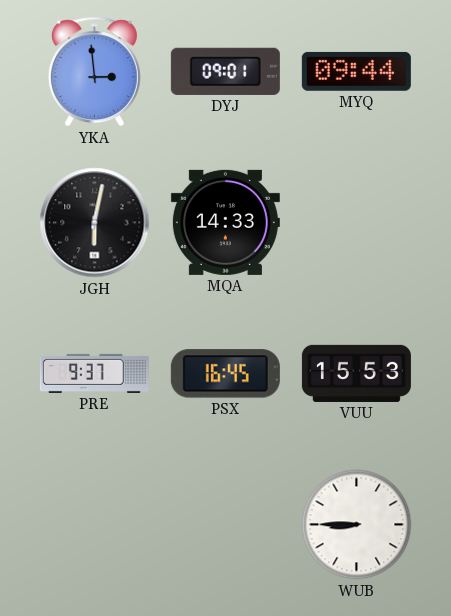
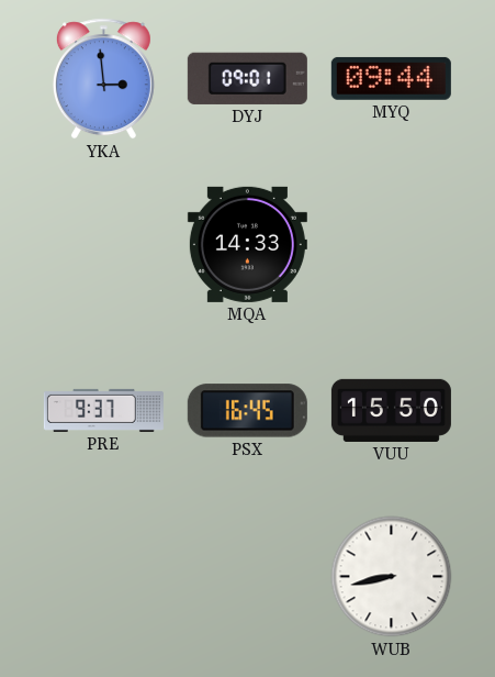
JGH: 6:02 -> none
VUU: 15:53 -> 15:50
WUB: 8:45 -> 8:43
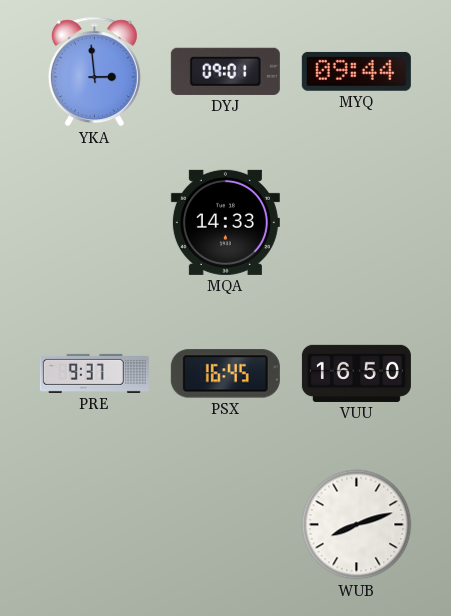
VUU: 15:50 -> 16:50
WUB: 8:43 -> 8:12
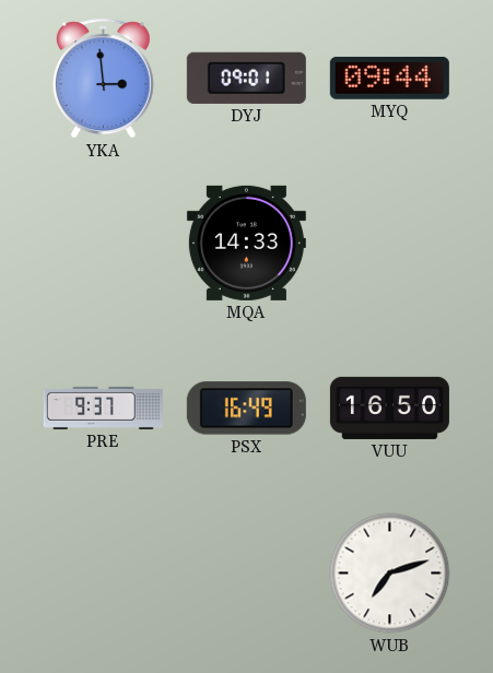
PSX: 16:45 -> 16:49
WUB: 8:12 -> 7:12
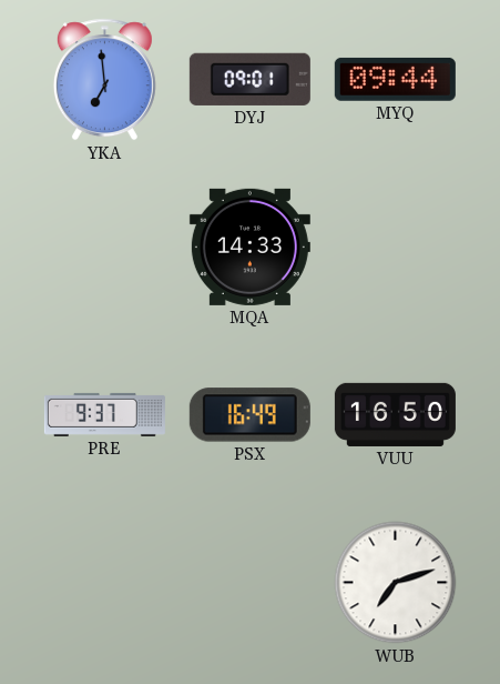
YKA: 2:59 -> 6:59
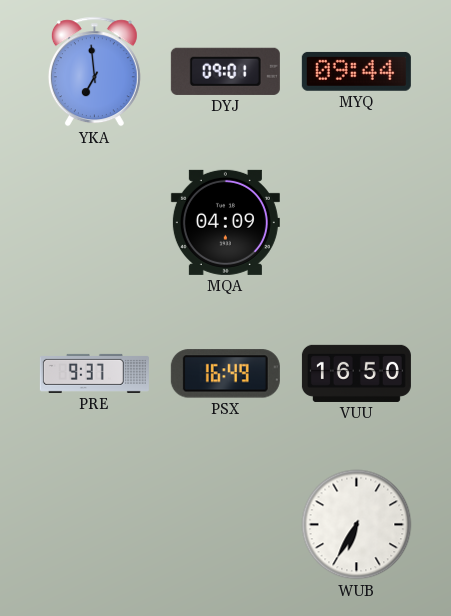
MQA: 14:33 -> 04:09
WUB: 7:12 -> 6:35
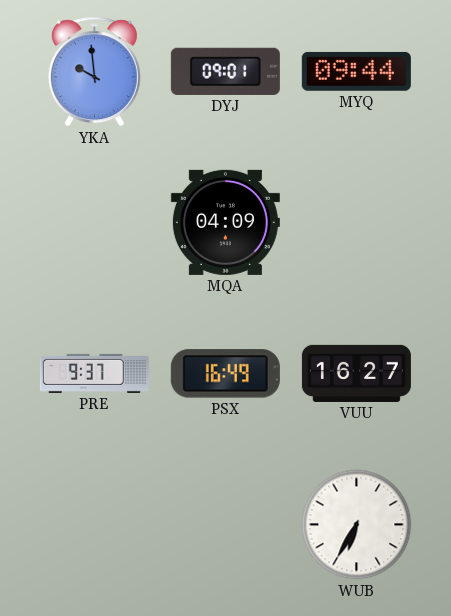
YKA: 6:59 -> 9:59
VUU: 16:50 -> 16:27
